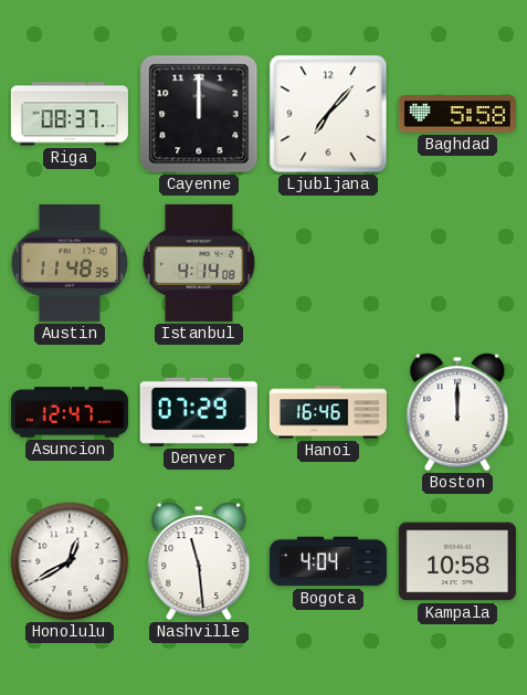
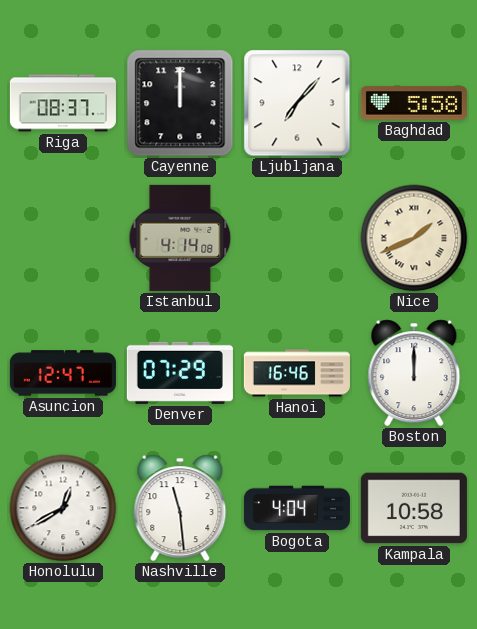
Austin: 11:48 -> none
Nice: none -> 1:41
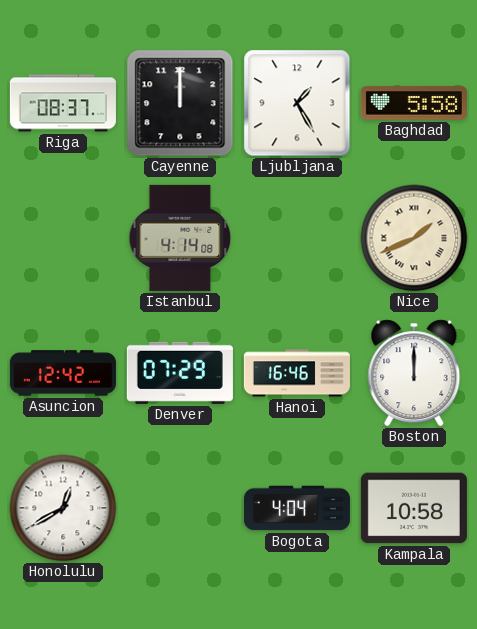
Ljubljana: 7:07 -> 1:25
Asuncion: 12:47 -> 12:42
Nashville: 11:29 -> none
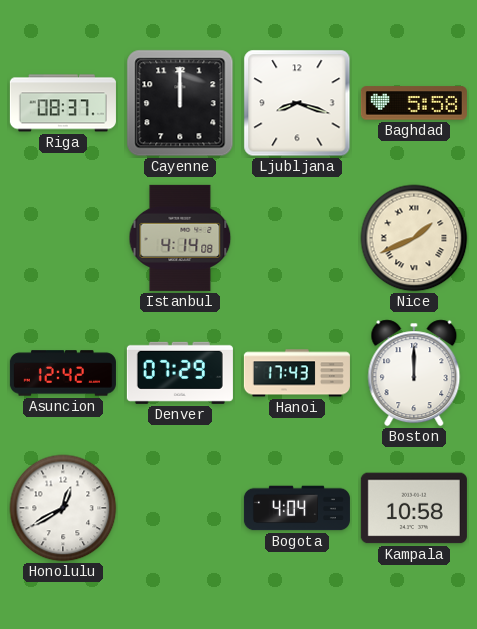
Ljubljana: 1:25 -> 8:18
Hanoi: 16:46 -> 17:43
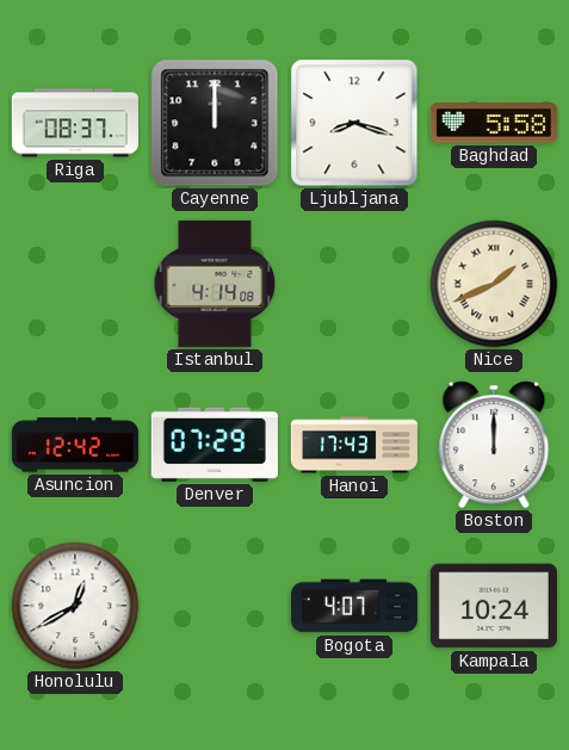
Bogota: 4:04 -> 4:07
Kampala: 10:58 -> 10:24
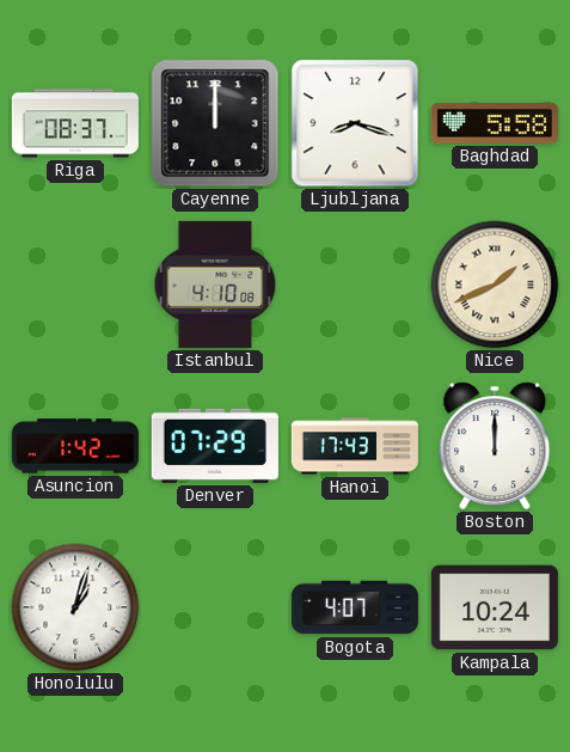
Istanbul: 4:14 -> 4:10
Asuncion: 12:42 -> 1:42
Honolulu: 12:40 -> 1:03
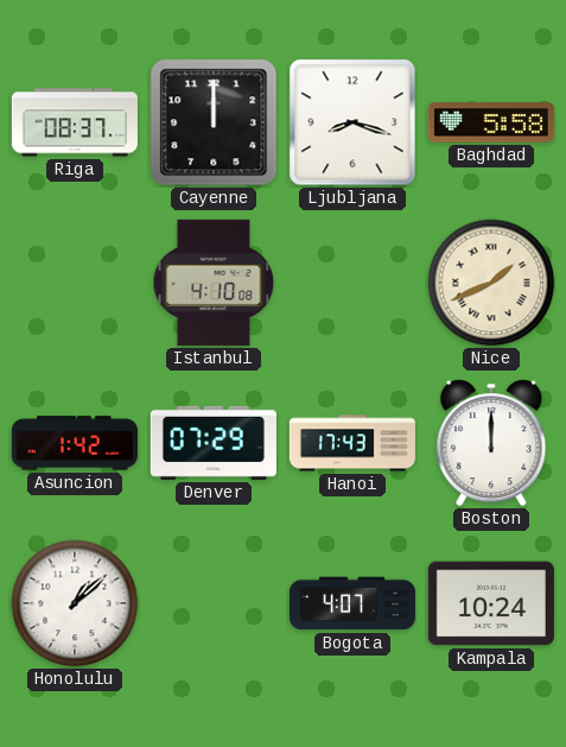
Honolulu: 1:03 -> 1:08
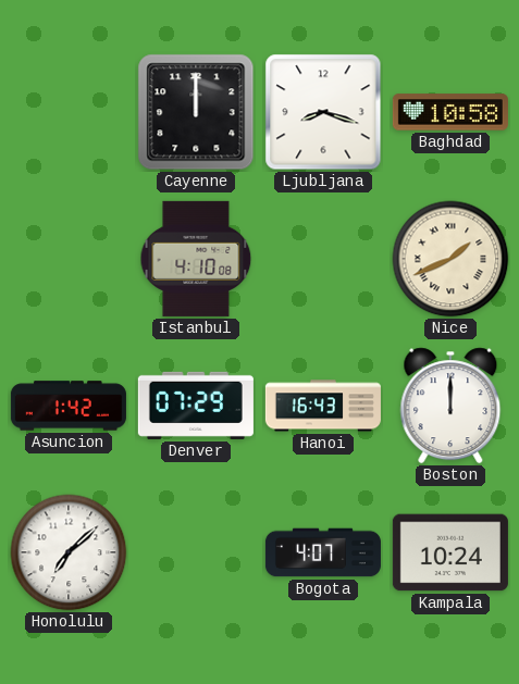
Riga: 08:37 -> none
Baghdad: 5:58 -> 10:58
Hanoi: 17:43 -> 16:43
Honolulu: 1:08 -> 7:08
